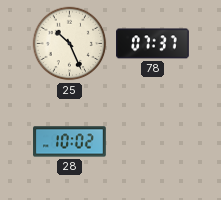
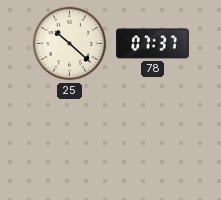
25: 10:26 -> 10:22
28: 10:02 -> none
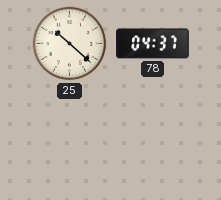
78: 07:37 -> 04:37
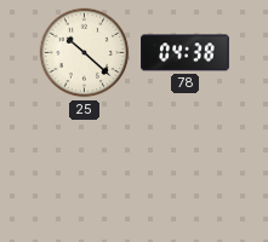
78: 04:37 -> 04:38
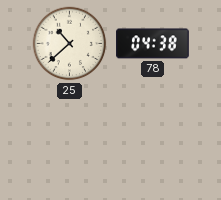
25: 10:22 -> 10:38
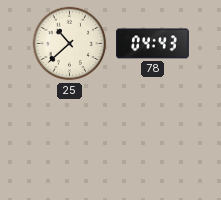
78: 04:38 -> 04:43
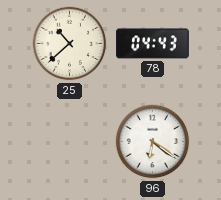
96: none -> 6:21
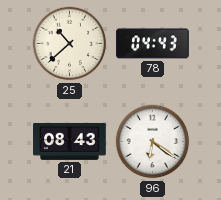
21: none -> 08:43
